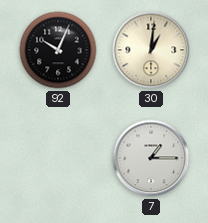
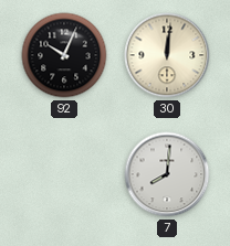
30: 1:01 -> 12:01
7: 1:15 -> 8:01
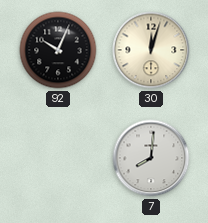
30: 12:01 -> 12:03
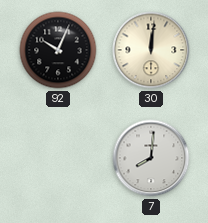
30: 12:03 -> 12:01
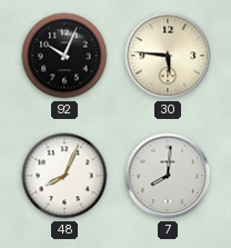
30: 12:01 -> 5:46
48: none -> 8:04
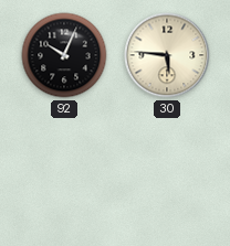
48: 8:04 -> none
7: 8:01 -> none
